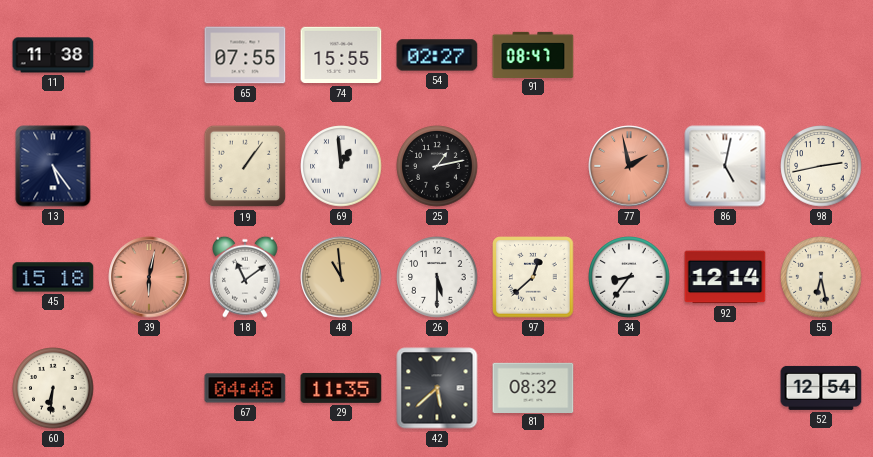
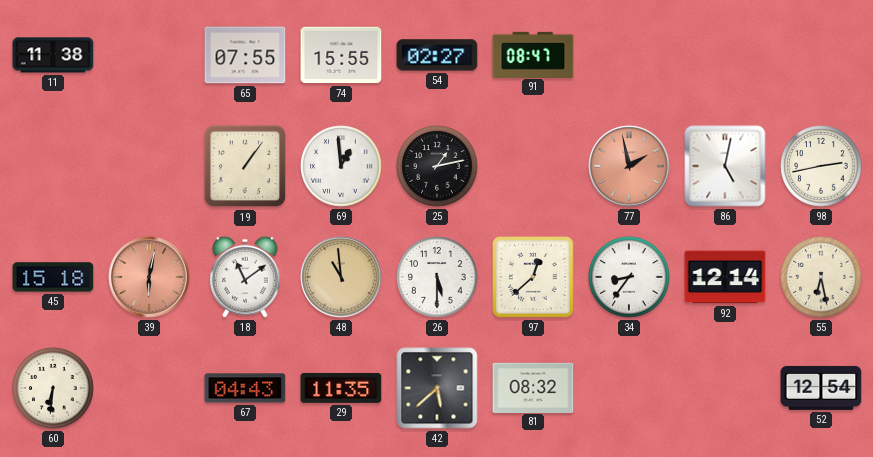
13: 5:24 -> none
67: 04:48 -> 04:43
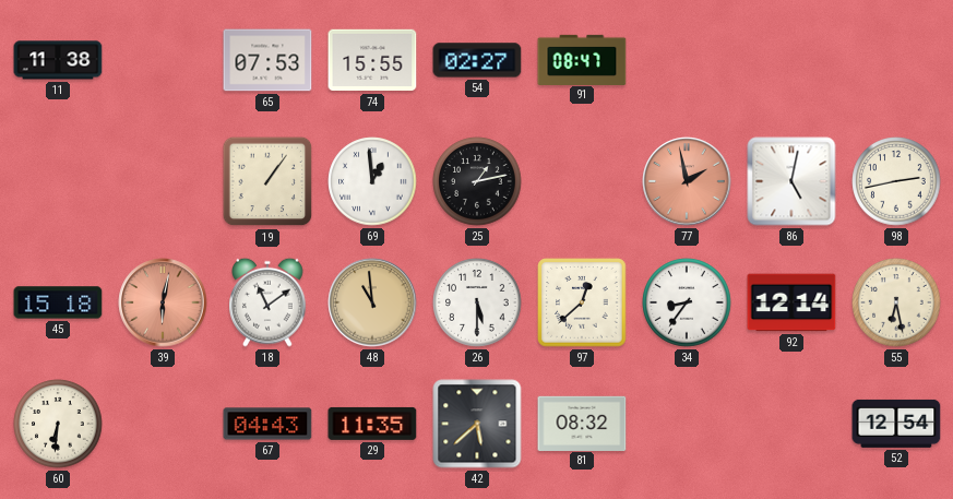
65: 07:55 -> 07:53
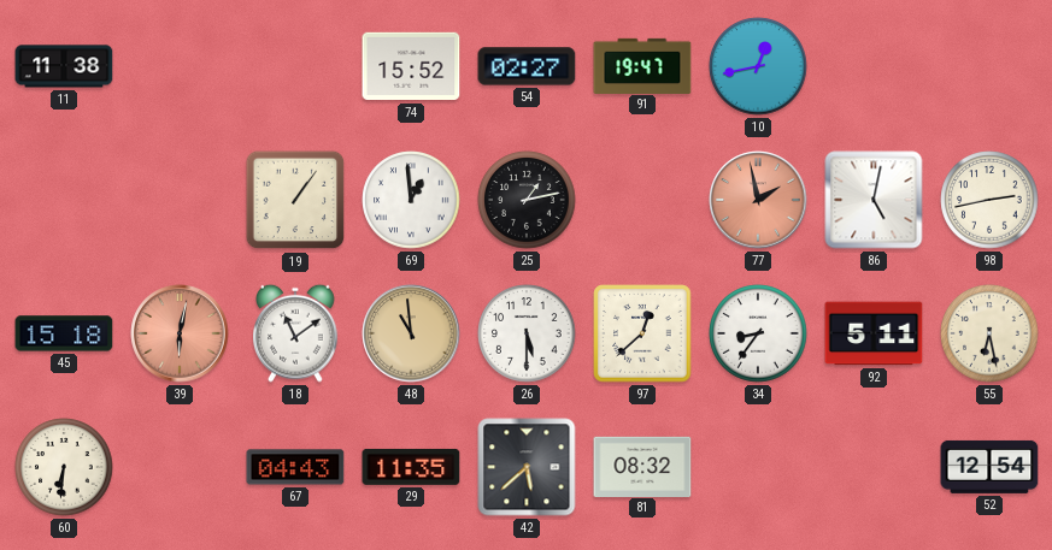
65: 07:53 -> none
74: 15:55 -> 15:52
91: 08:47 -> 19:47
10: none -> 12:43
92: 12:14 -> 5:11
